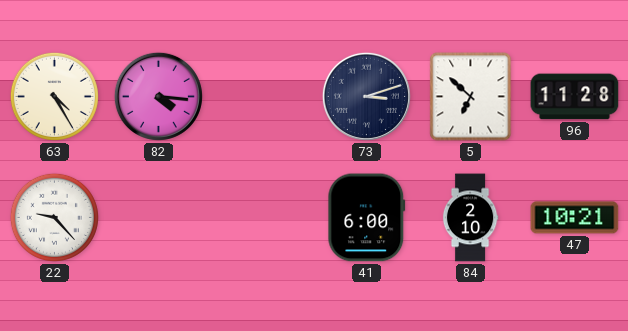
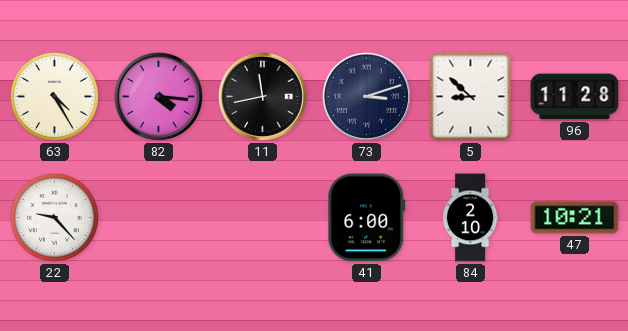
11: none -> 11:43
5: 6:52 -> 8:52
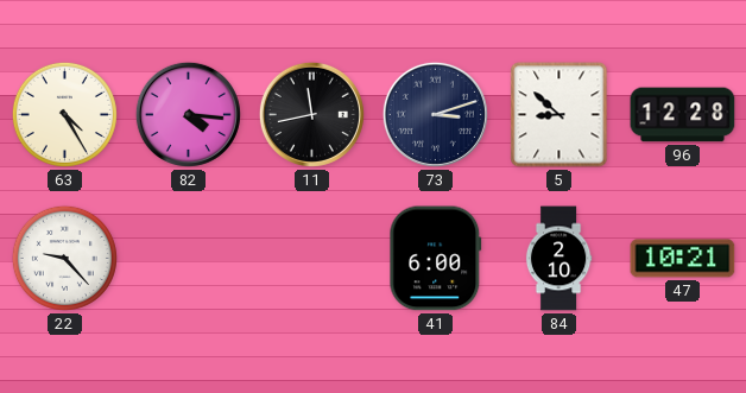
96: 11:28 -> 12:28
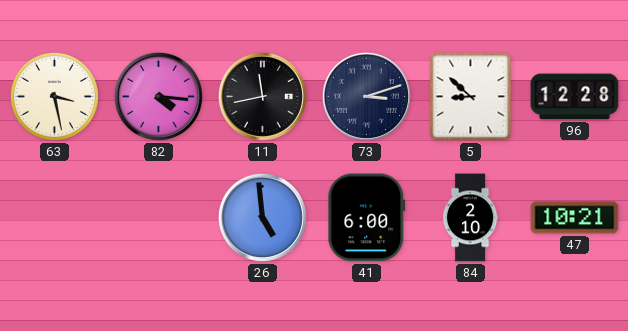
63: 4:25 -> 3:28
22: 9:23 -> none
26: none -> 4:59
